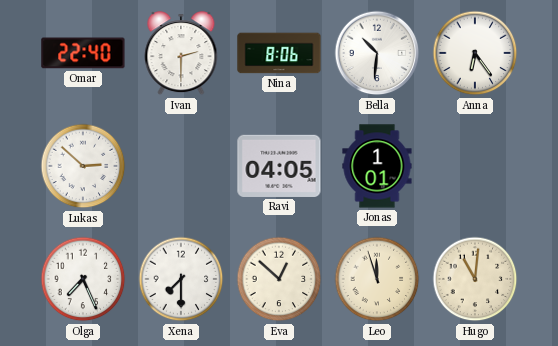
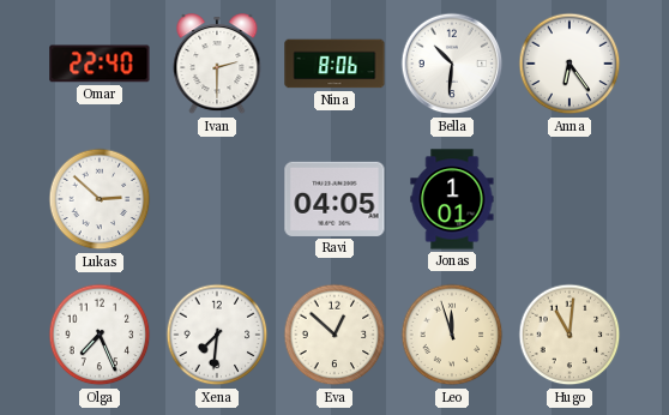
Xena: 7:30 -> 7:31
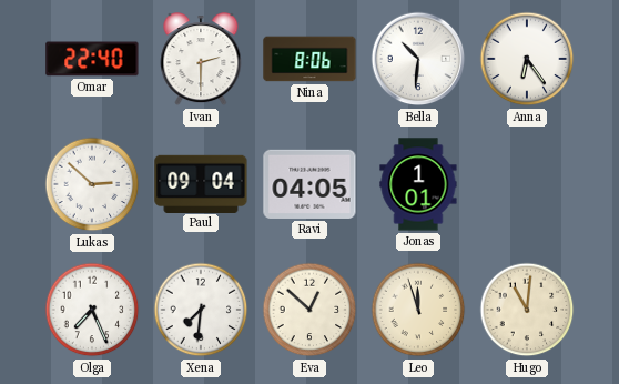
Paul: none -> 09:04
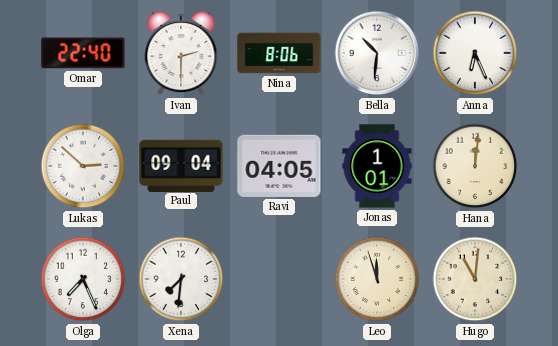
Anna: 6:24 -> 6:26
Hana: none -> 12:01
Eva: 12:52 -> none
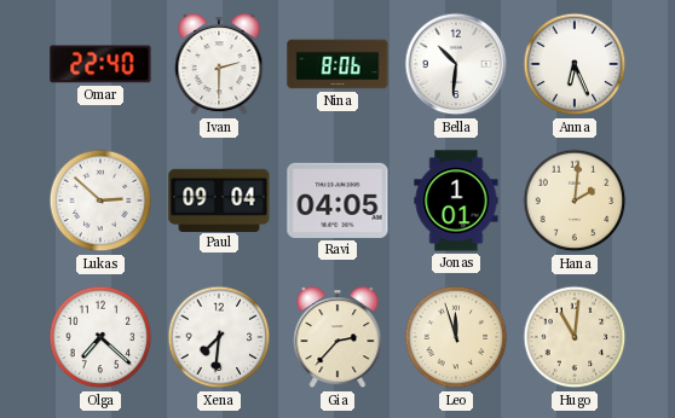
Hana: 12:01 -> 2:01
Olga: 7:26 -> 7:22
Gia: none -> 2:37
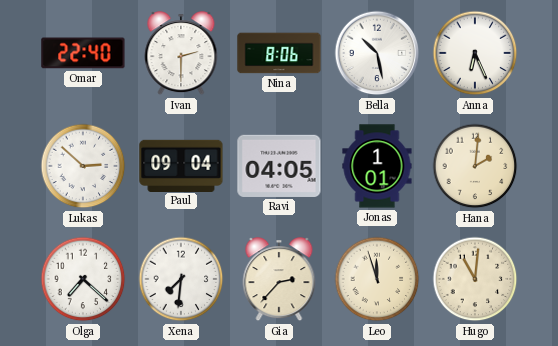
Bella: 10:31 -> 10:28
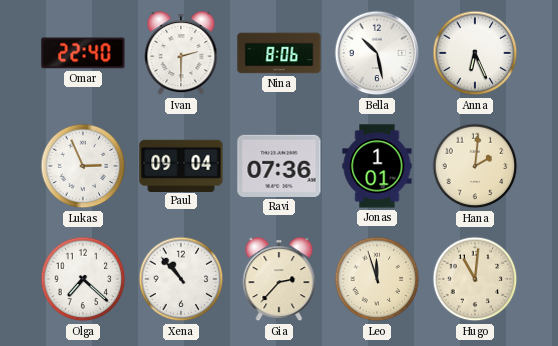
Lukas: 2:52 -> 2:56
Ravi: 04:05 -> 07:36
Xena: 7:31 -> 10:53
